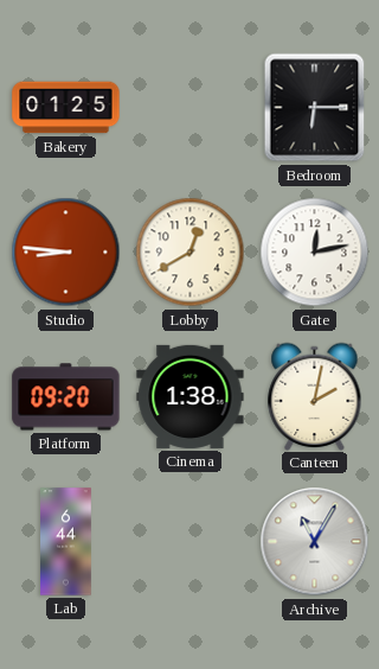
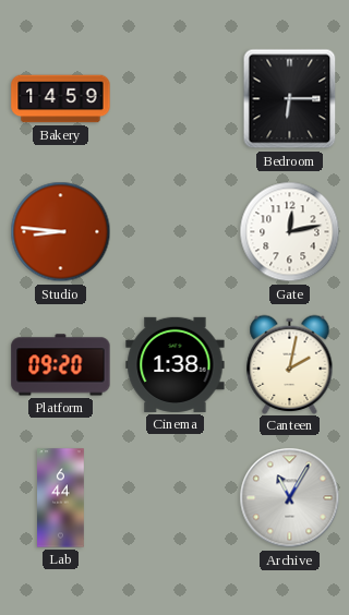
Bakery: 01:25 -> 14:59
Lobby: 12:40 -> none
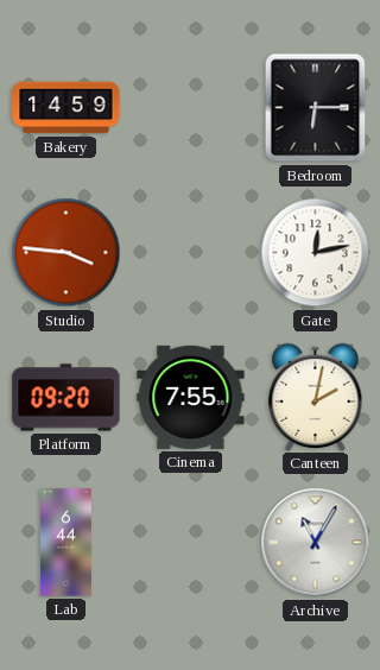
Studio: 8:46 -> 3:46
Cinema: 1:38 -> 7:55
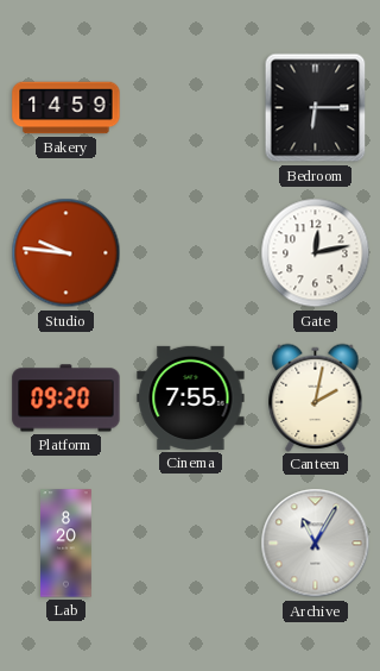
Studio: 3:46 -> 9:46
Lab: 6:44 -> 8:20
